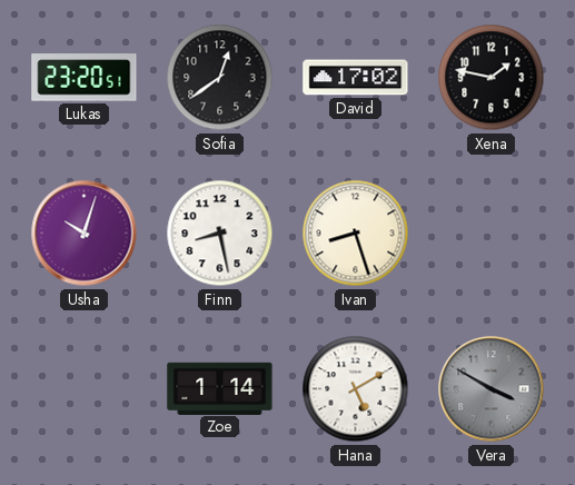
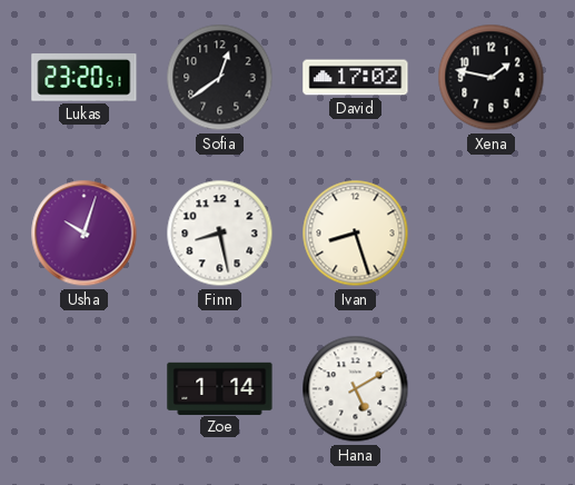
Vera: 3:50 -> none
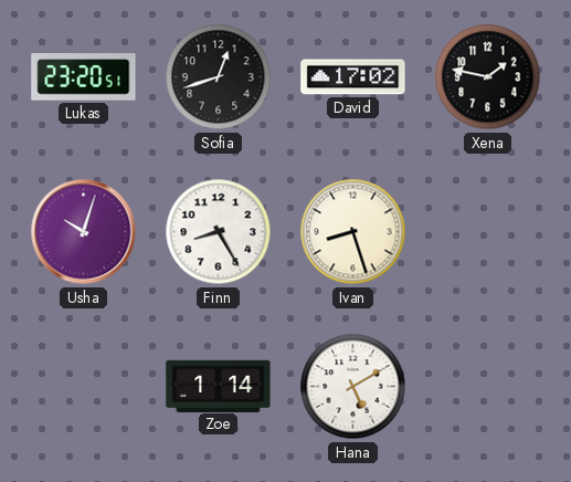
Sofia: 12:39 -> 12:42
Finn: 8:28 -> 8:25
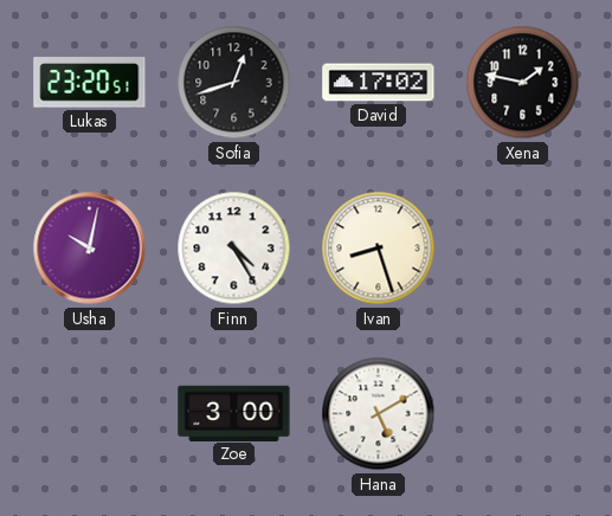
Usha: 10:03 -> 10:02
Finn: 8:25 -> 4:25
Zoe: 1:14 -> 3:00
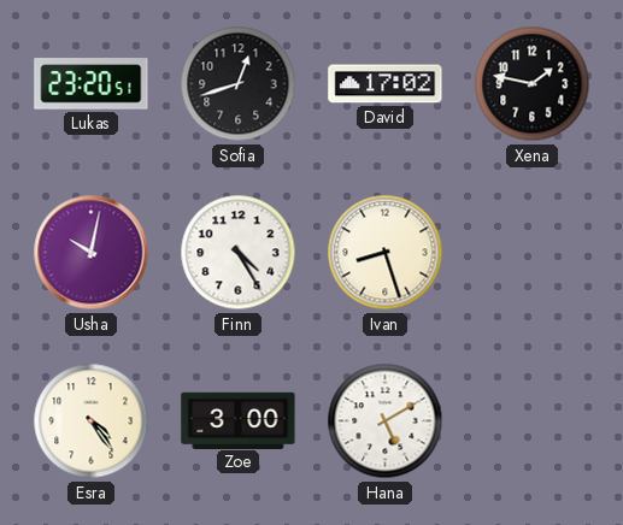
Esra: none -> 4:24
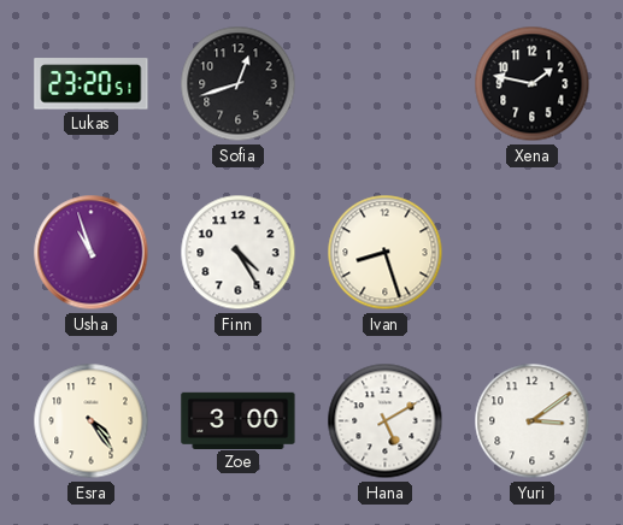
David: 17:02 -> none
Usha: 10:02 -> 10:57
Yuri: none -> 3:09
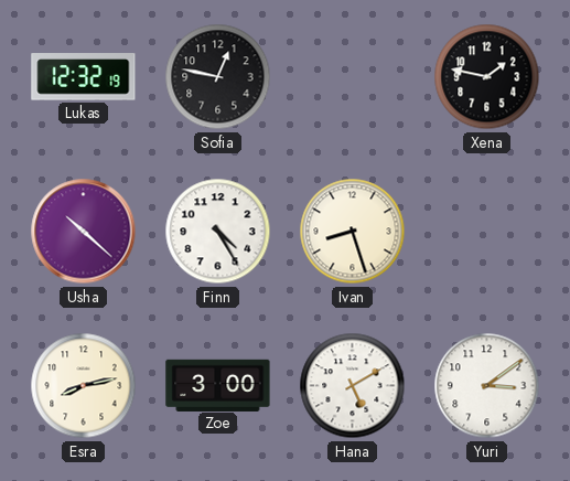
Lukas: 23:20 -> 12:32
Sofia: 12:42 -> 12:47
Usha: 10:57 -> 10:22
Esra: 4:24 -> 8:13
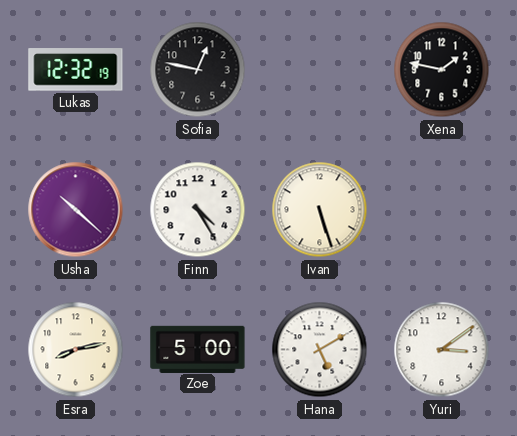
Ivan: 8:27 -> 5:27
Zoe: 3:00 -> 5:00
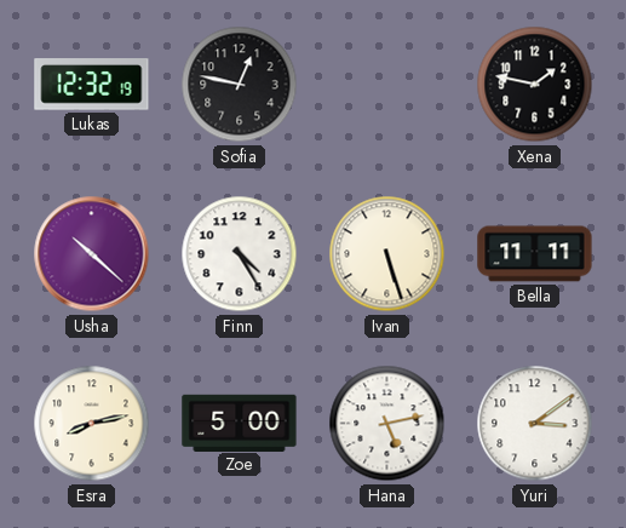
Bella: none -> 11:11
Hana: 5:10 -> 5:13
